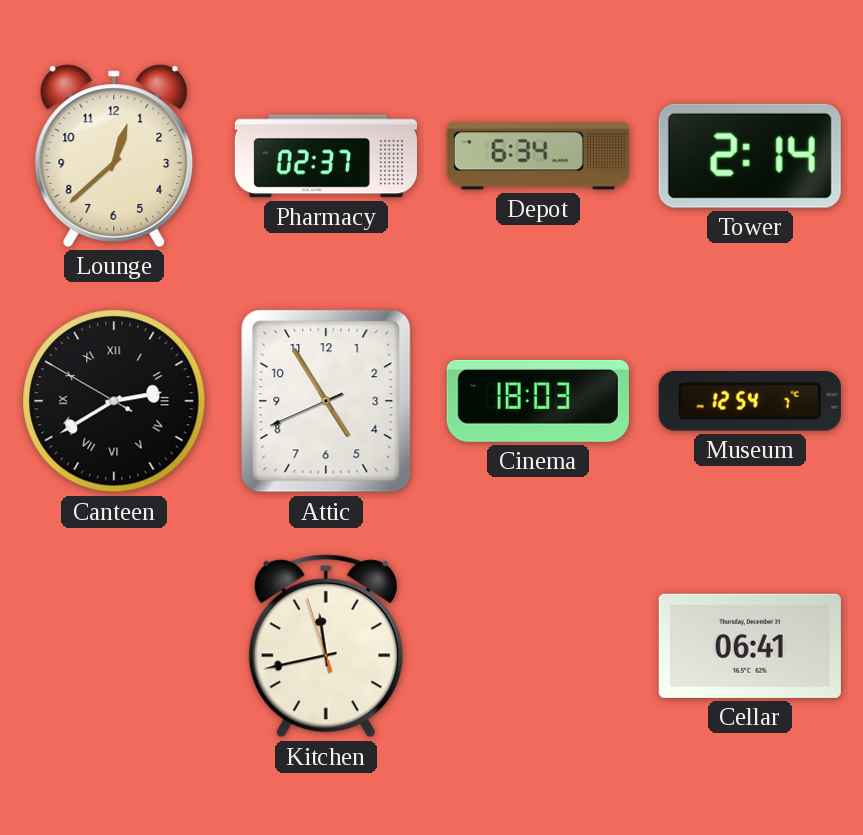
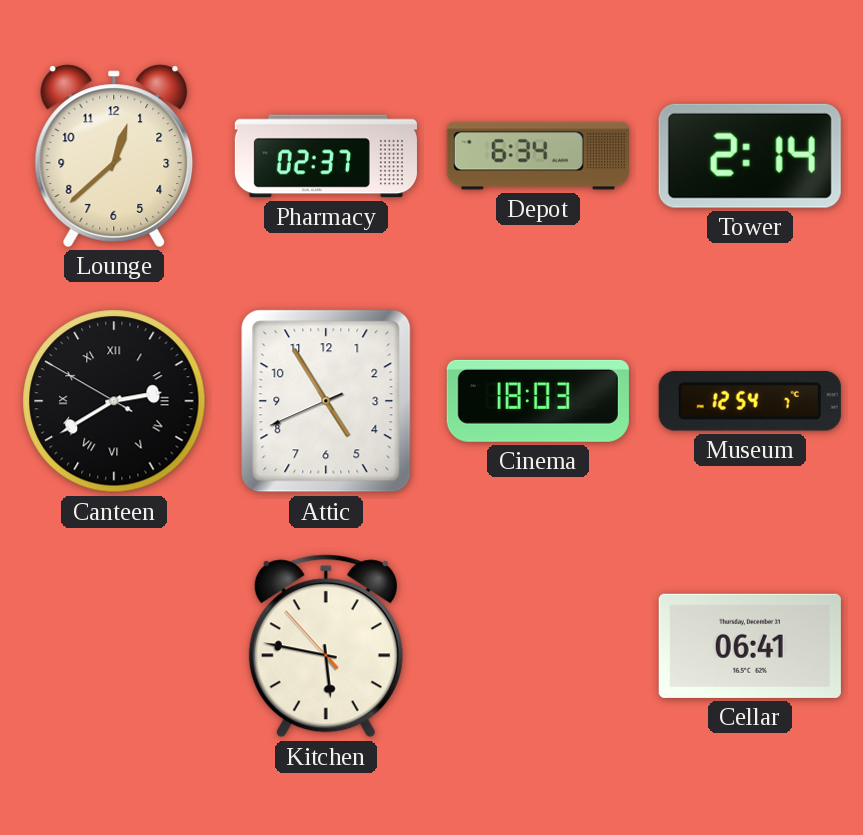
Kitchen: 11:42 -> 5:46
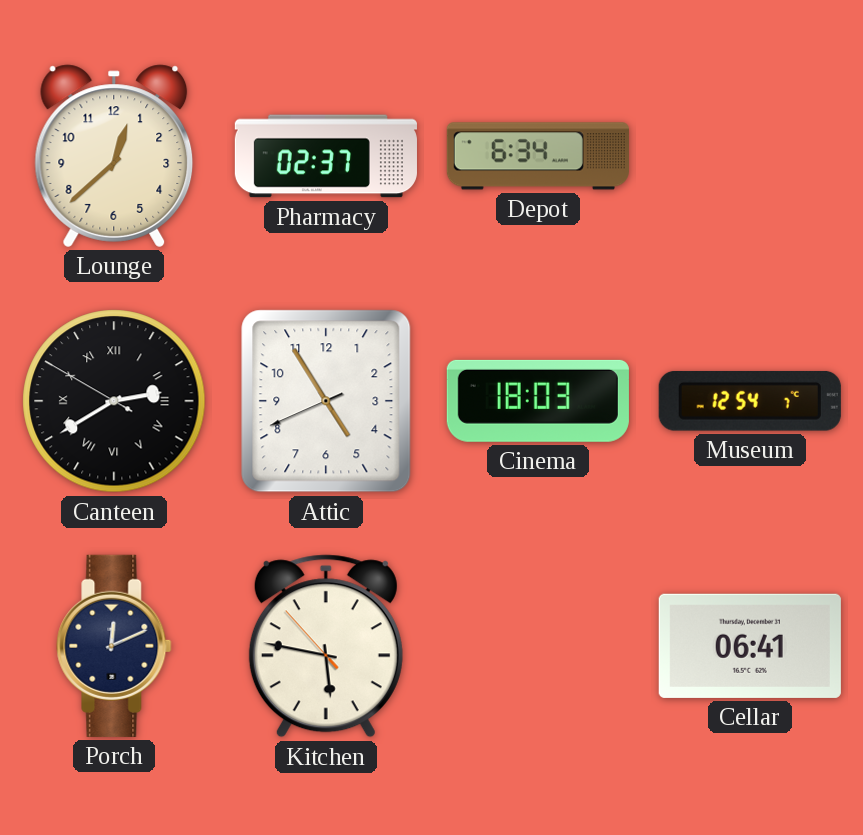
Tower: 2:14 -> none
Porch: none -> 12:11
